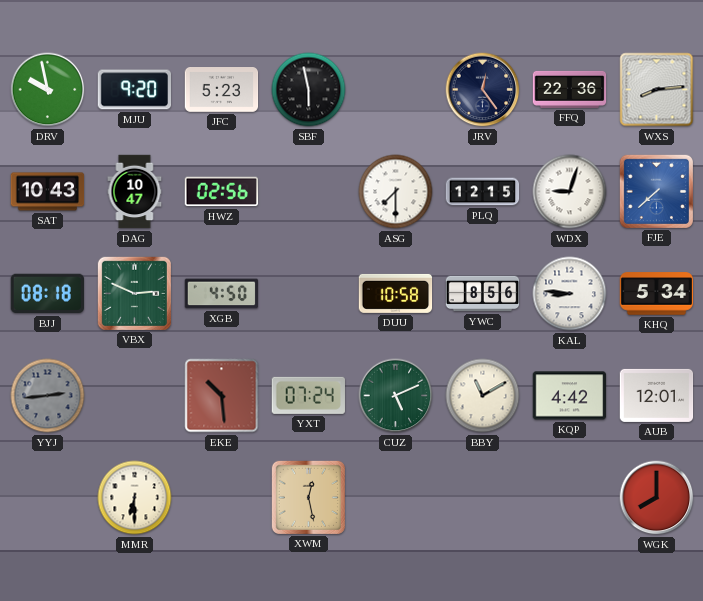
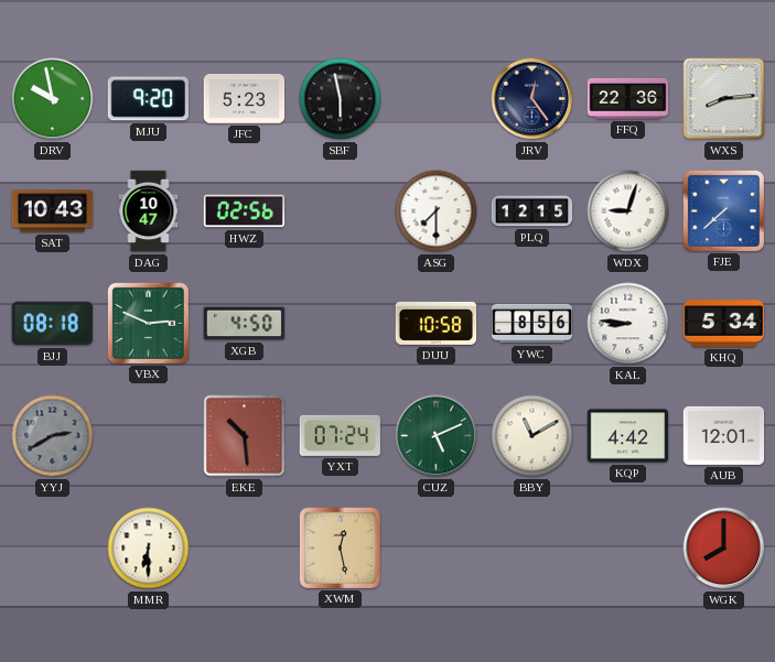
YYJ: 2:44 -> 2:40
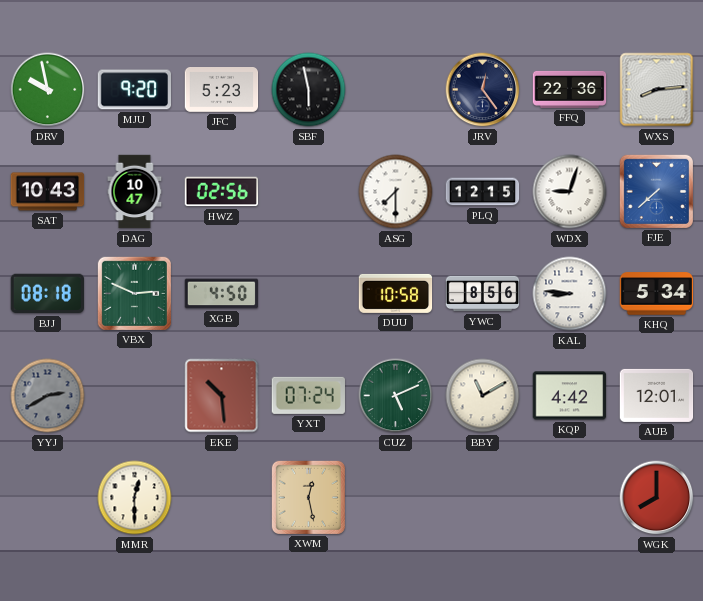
MMR: 6:30 -> 12:30
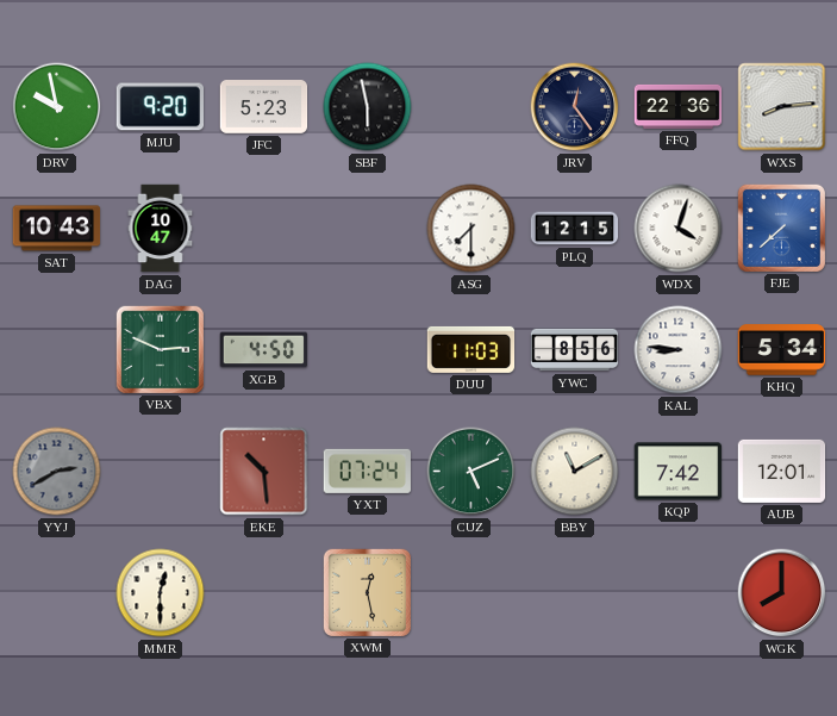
HWZ: 02:56 -> none
WDX: 9:03 -> 4:03
BJJ: 08:18 -> none
DUU: 10:58 -> 11:03
KQP: 4:42 -> 7:42
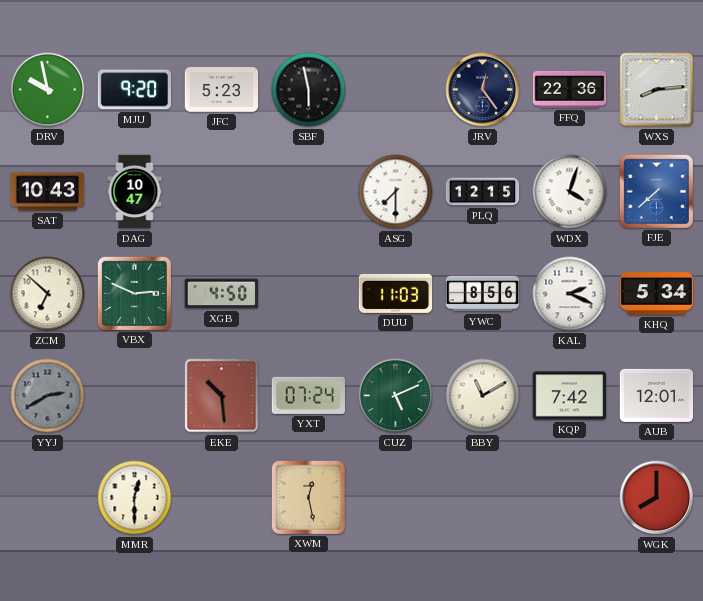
ZCM: none -> 6:52
KAL: 8:46 -> 2:19
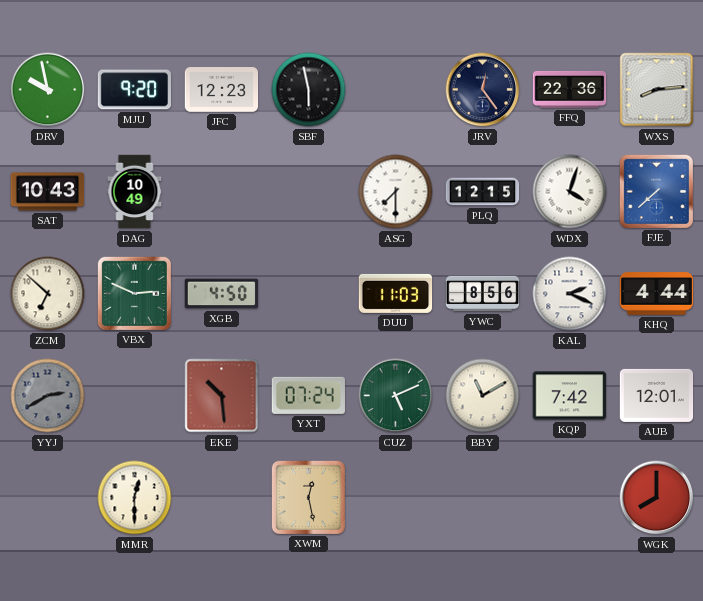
JFC: 5:23 -> 12:23
DAG: 10:47 -> 10:49
KHQ: 5:34 -> 4:44
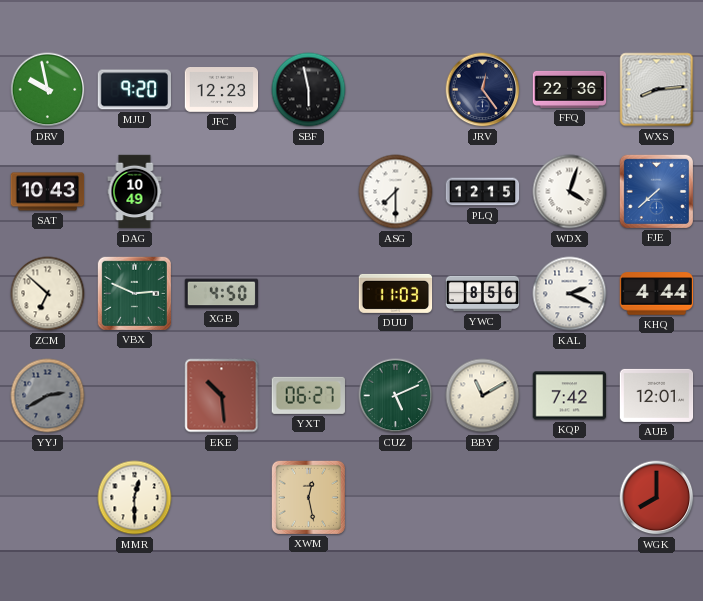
YXT: 07:24 -> 06:27
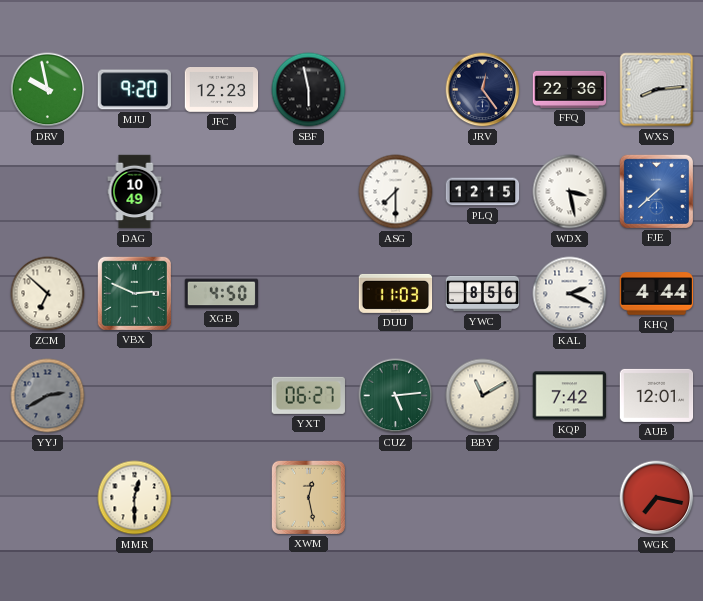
SAT: 10:43 -> none
WDX: 4:03 -> 3:28
EKE: 10:29 -> none
CUZ: 5:11 -> 5:14
WGK: 8:00 -> 7:17
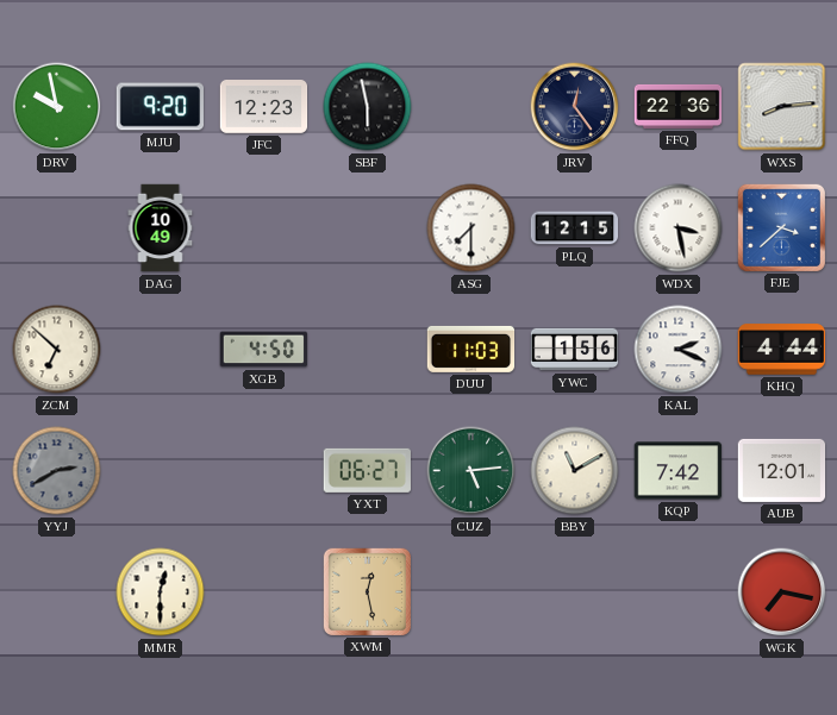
FJE: 7:38 -> 3:38
VBX: 2:49 -> none
YWC: 8:56 -> 1:56
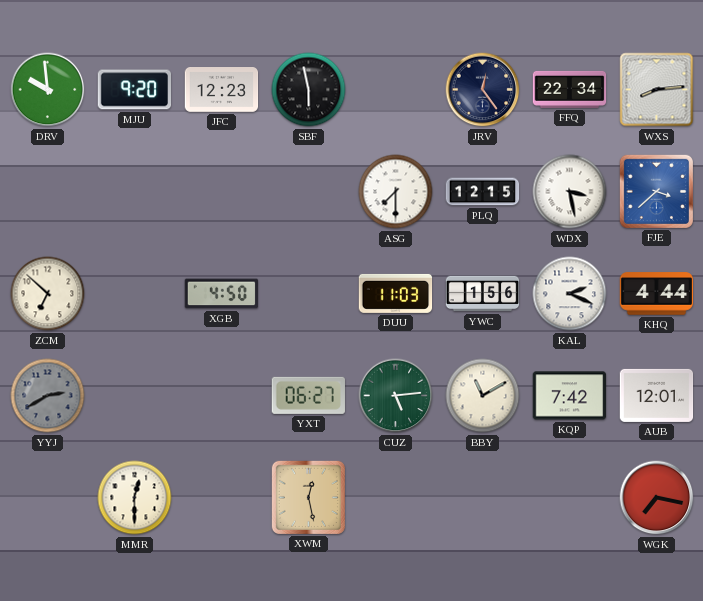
DRV: 9:58 -> 9:59
FFQ: 22:36 -> 22:34
DAG: 10:49 -> none
